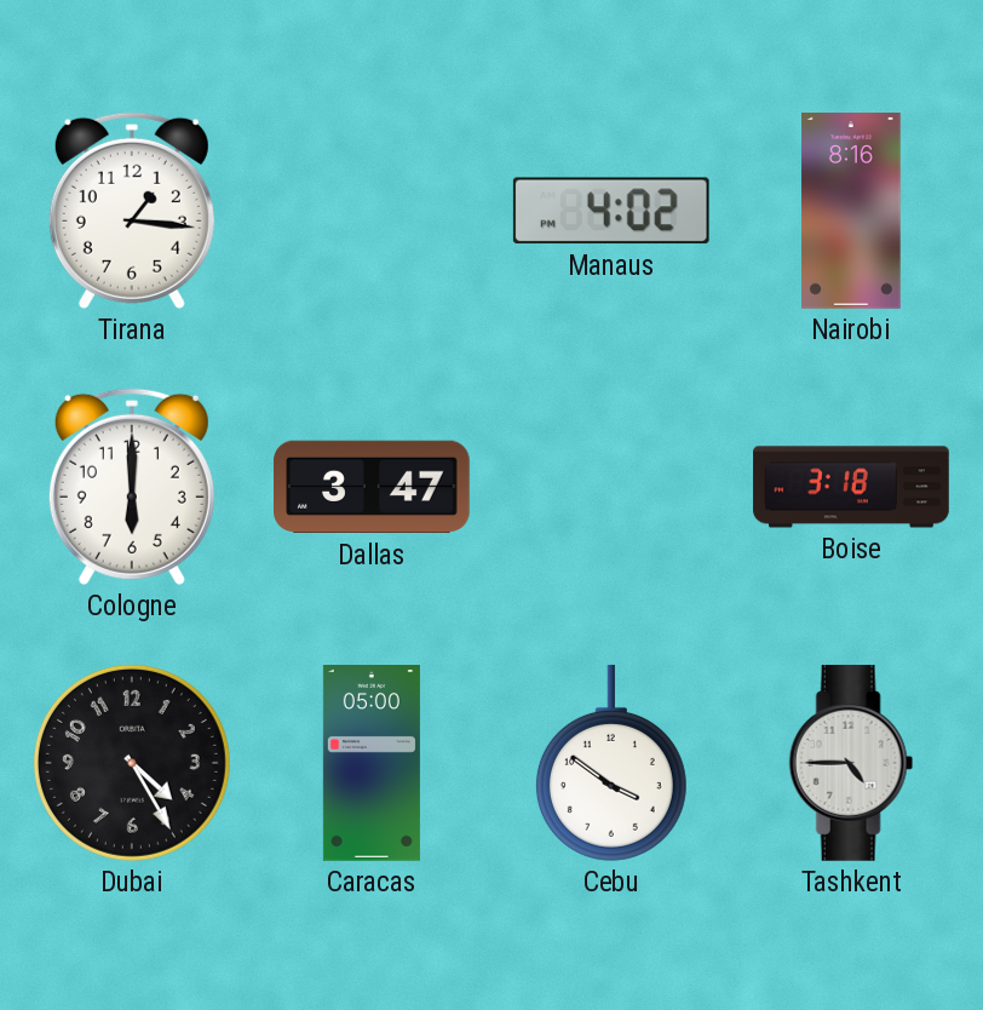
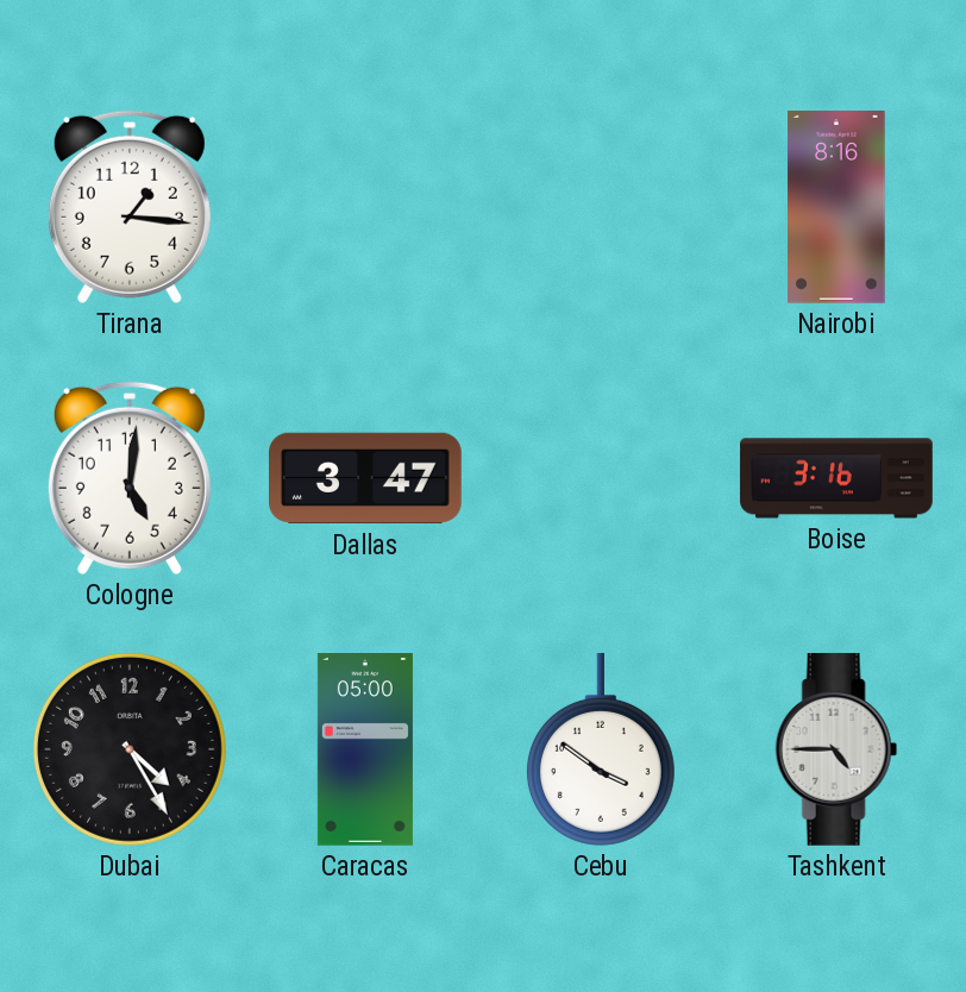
Manaus: 4:02 -> none
Cologne: 6:00 -> 5:01
Boise: 3:18 -> 3:16
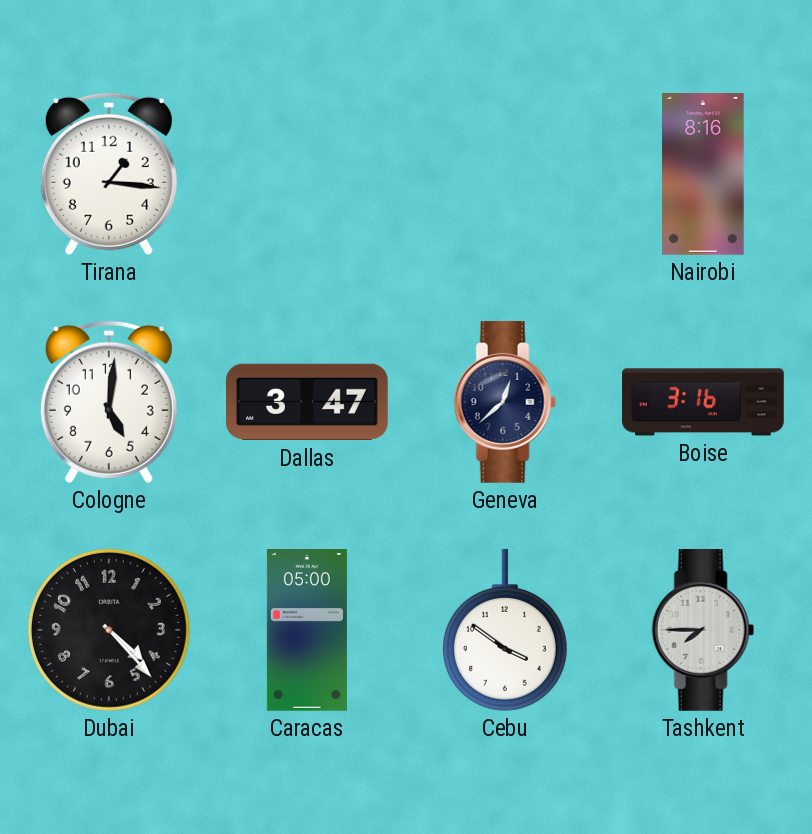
Geneva: none -> 12:38
Dubai: 4:25 -> 4:23
Tashkent: 4:45 -> 7:45
